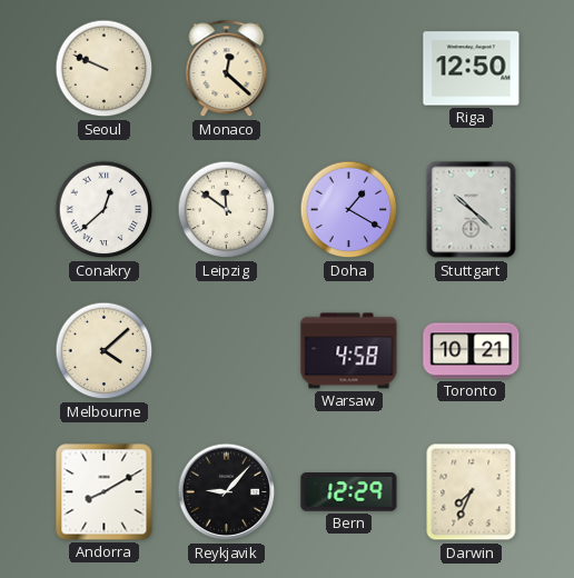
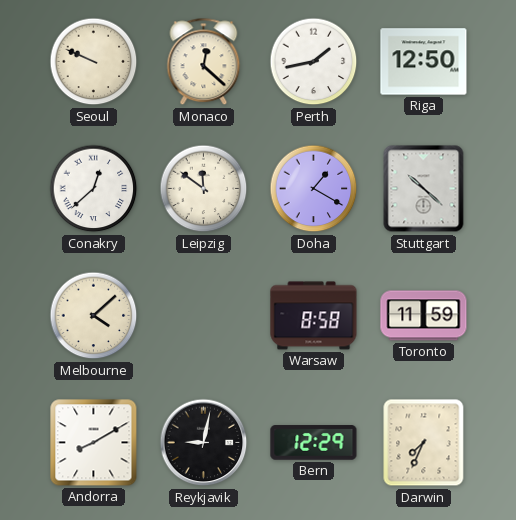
Perth: none -> 1:43
Warsaw: 4:58 -> 8:58
Toronto: 10:21 -> 11:59
Reykjavik: 9:07 -> 9:02
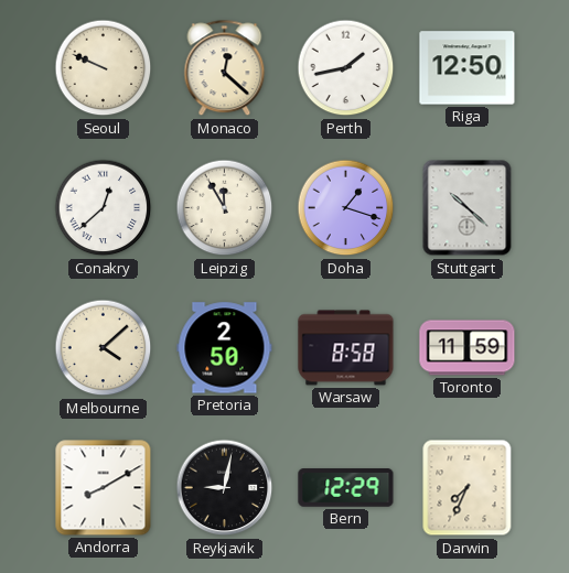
Leipzig: 11:51 -> 11:55
Doha: 1:20 -> 1:18
Pretoria: none -> 2:50
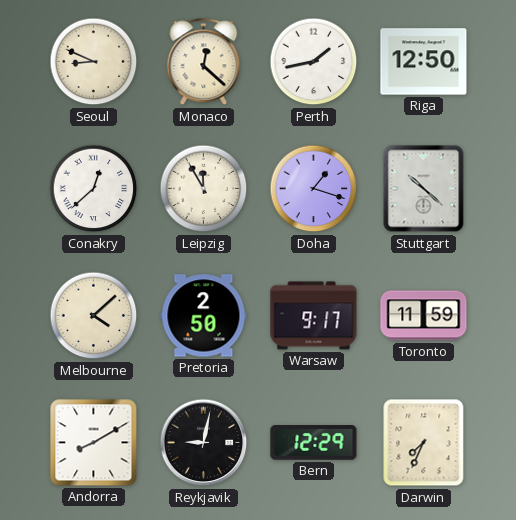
Seoul: 9:49 -> 8:49
Warsaw: 8:58 -> 9:17
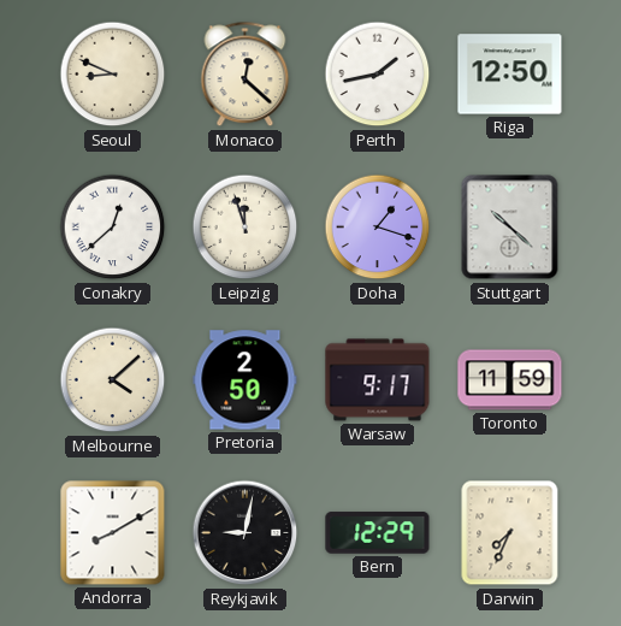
Leipzig: 11:55 -> 11:57
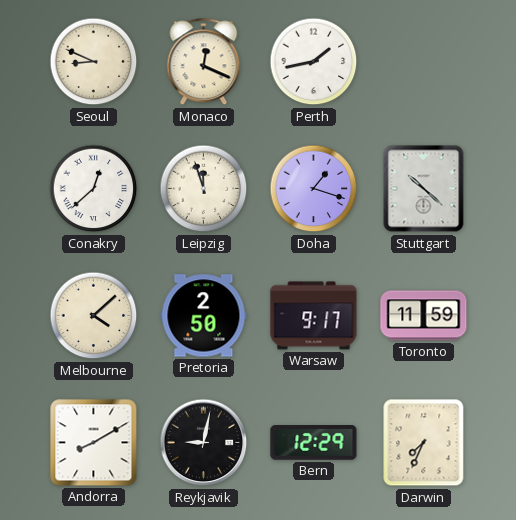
Monaco: 12:22 -> 12:19
Riga: 12:50 -> none
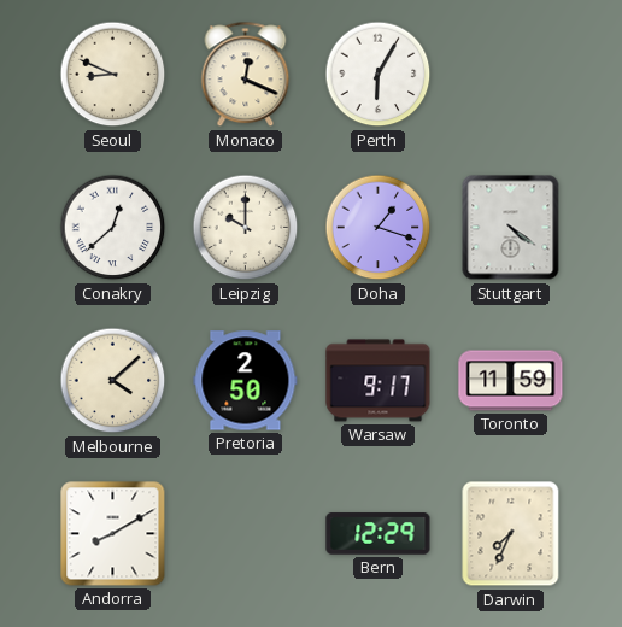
Perth: 1:43 -> 6:05
Leipzig: 11:57 -> 10:00
Stuttgart: 10:22 -> 4:21
Reykjavik: 9:02 -> none
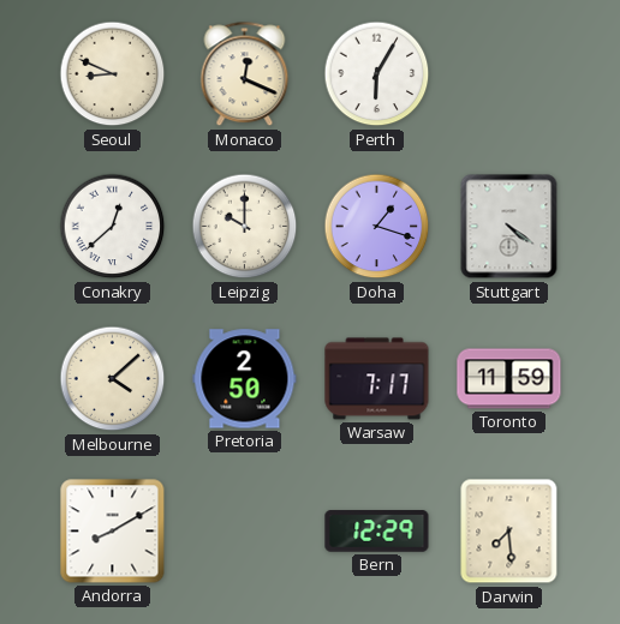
Warsaw: 9:17 -> 7:17
Darwin: 7:34 -> 7:29
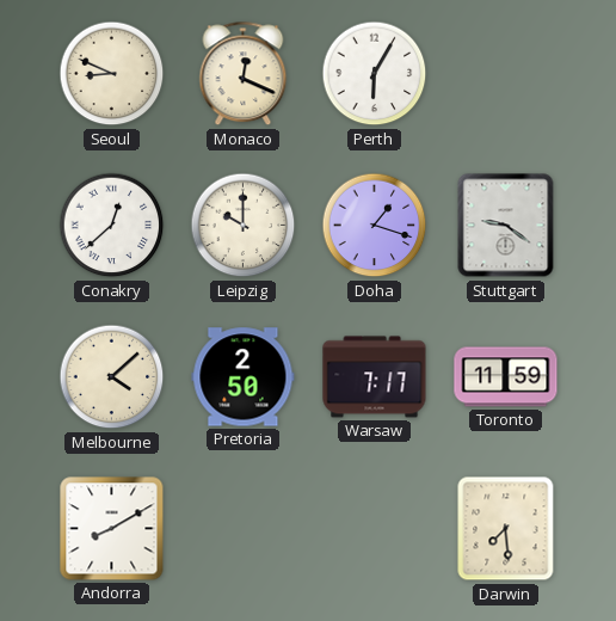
Stuttgart: 4:21 -> 9:21
Bern: 12:29 -> none
